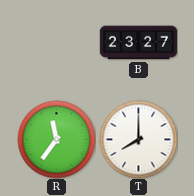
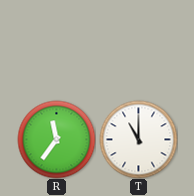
B: 23:27 -> none
T: 8:00 -> 11:00
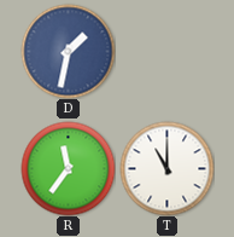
D: none -> 1:32
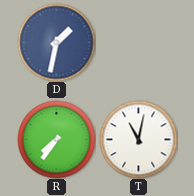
R: 11:36 -> 7:36
T: 11:00 -> 11:02
